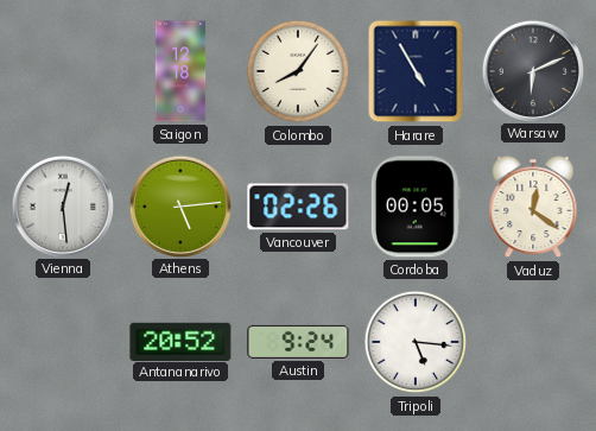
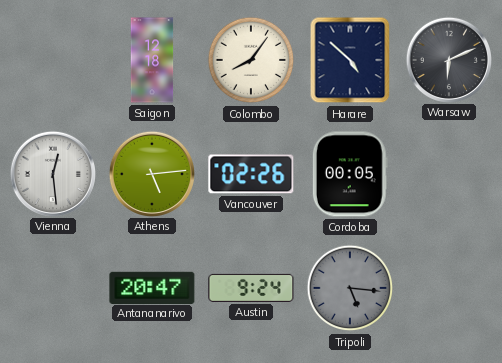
Harare: 4:55 -> 4:52
Vaduz: 12:21 -> none
Antananarivo: 20:52 -> 20:47
Tripoli dial: white -> grey
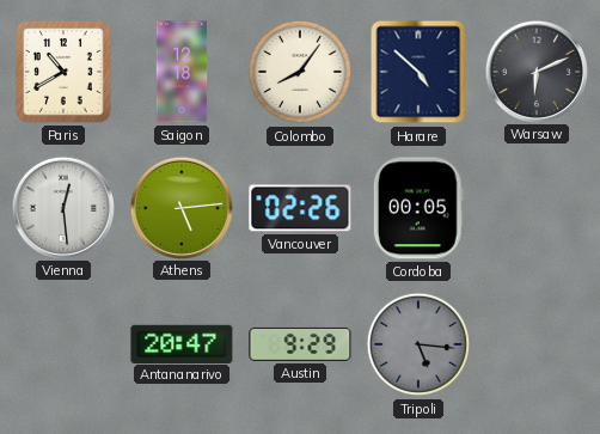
Paris: none -> 10:40
Austin: 9:24 -> 9:29
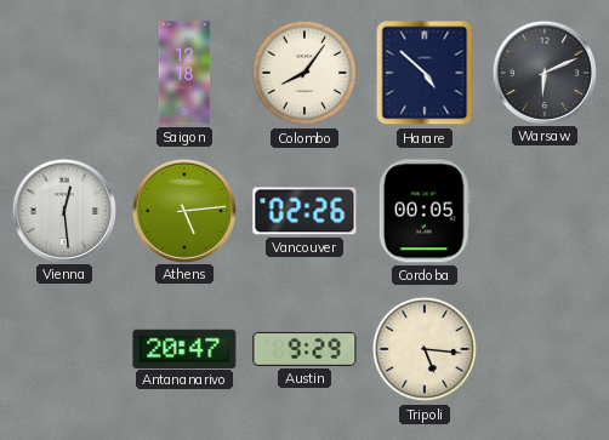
Paris: 10:40 -> none
Tripoli dial: grey -> cream
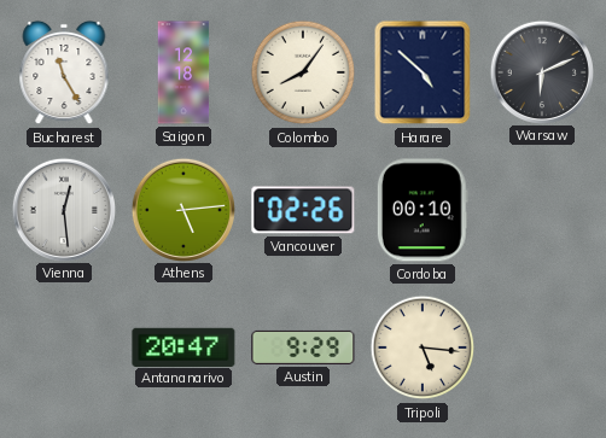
Bucharest: none -> 11:25
Cordoba: 00:05 -> 00:10
